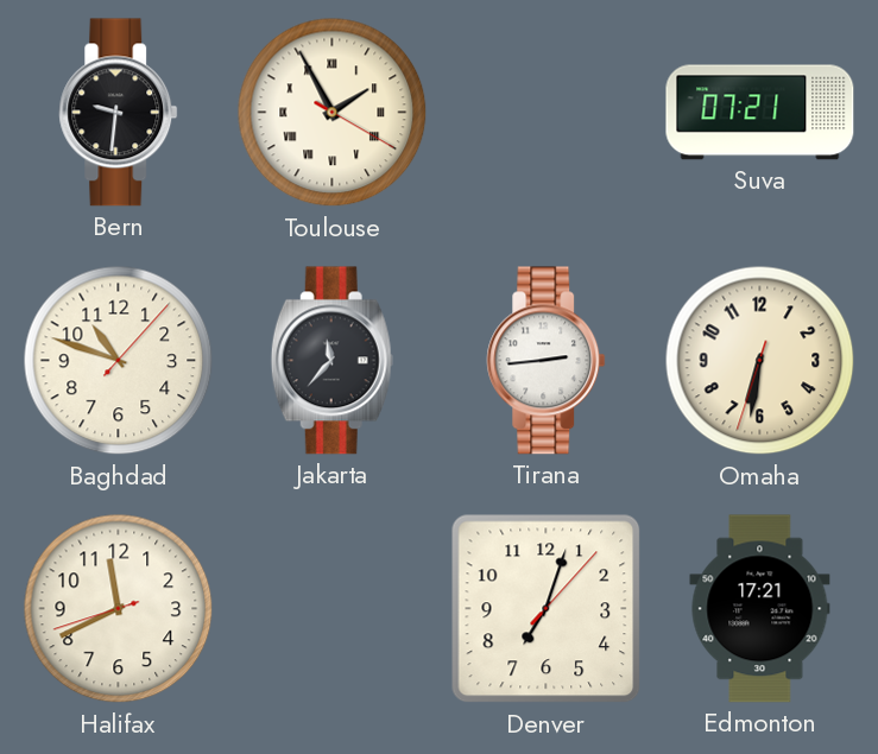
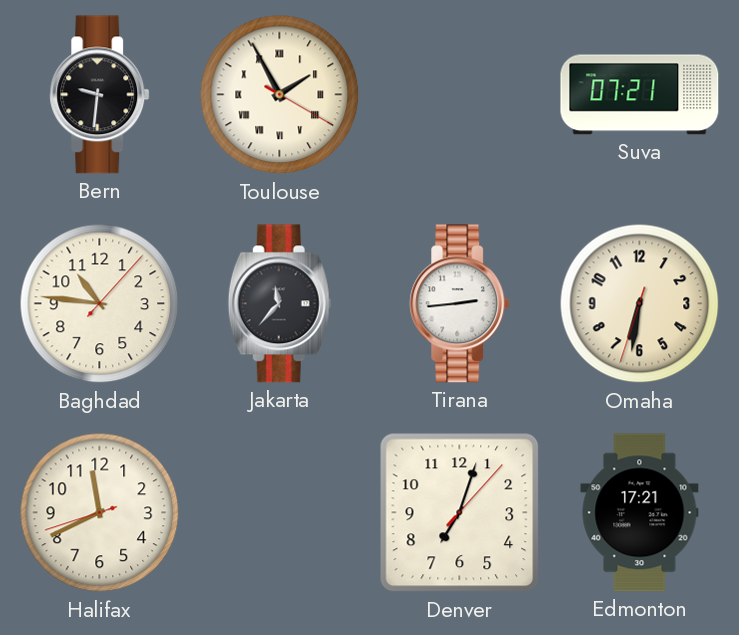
Baghdad: 10:48 -> 10:46
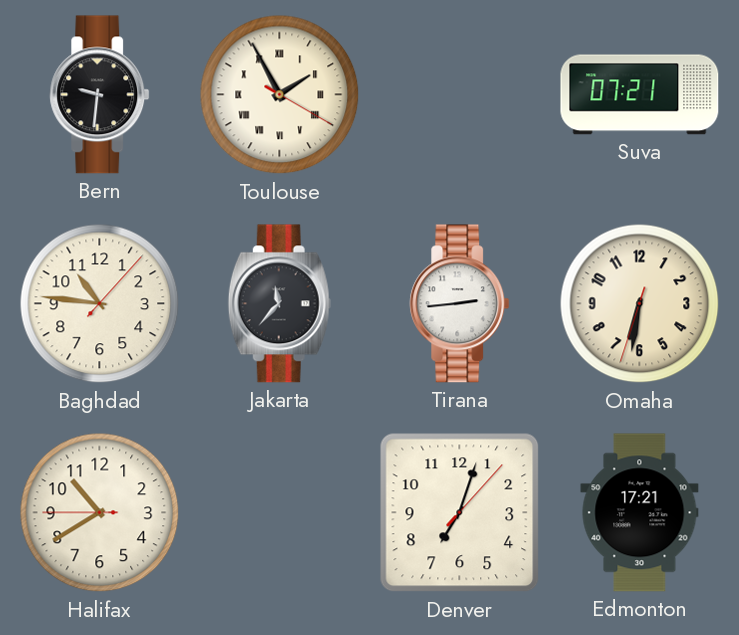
Halifax: 11:40 -> 10:39
